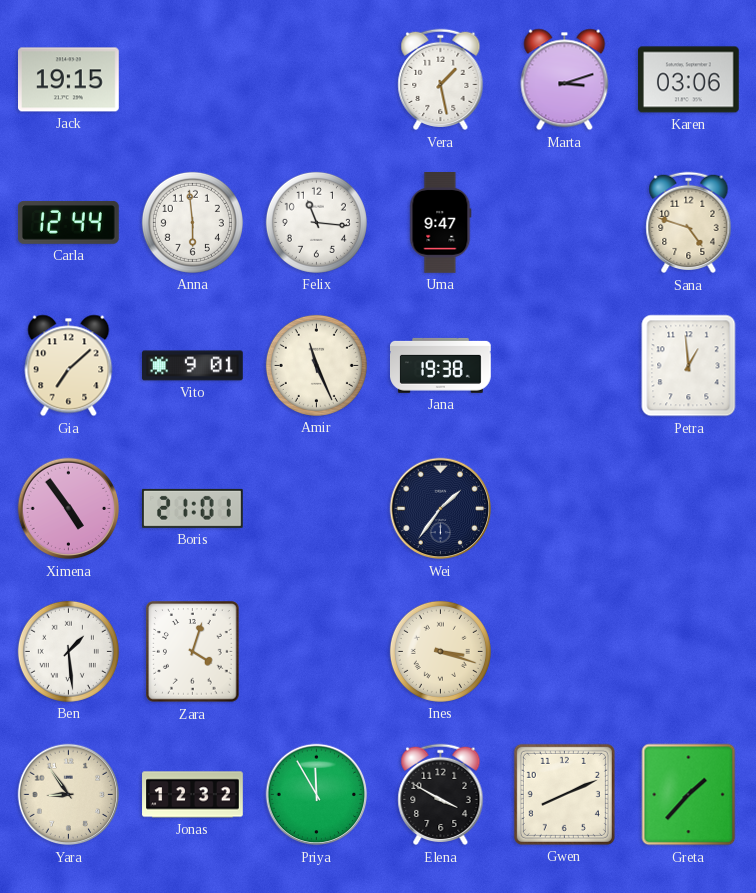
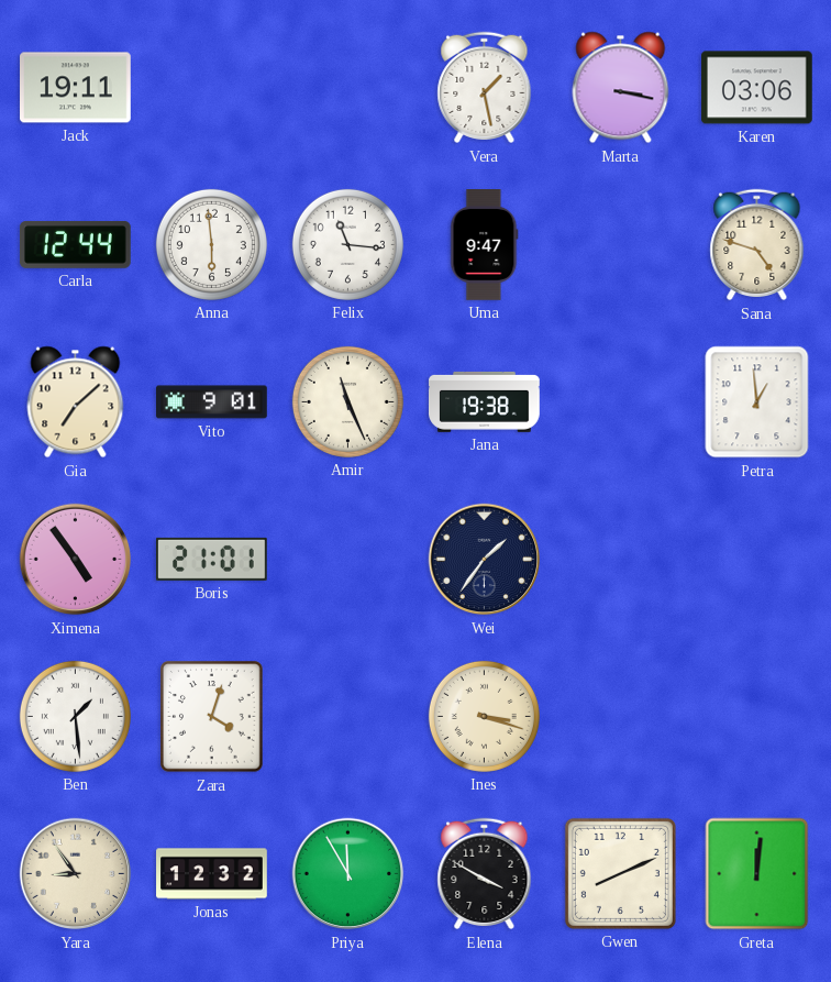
Jack: 19:15 -> 19:11
Marta: 3:12 -> 3:17
Greta: 1:37 -> 12:01
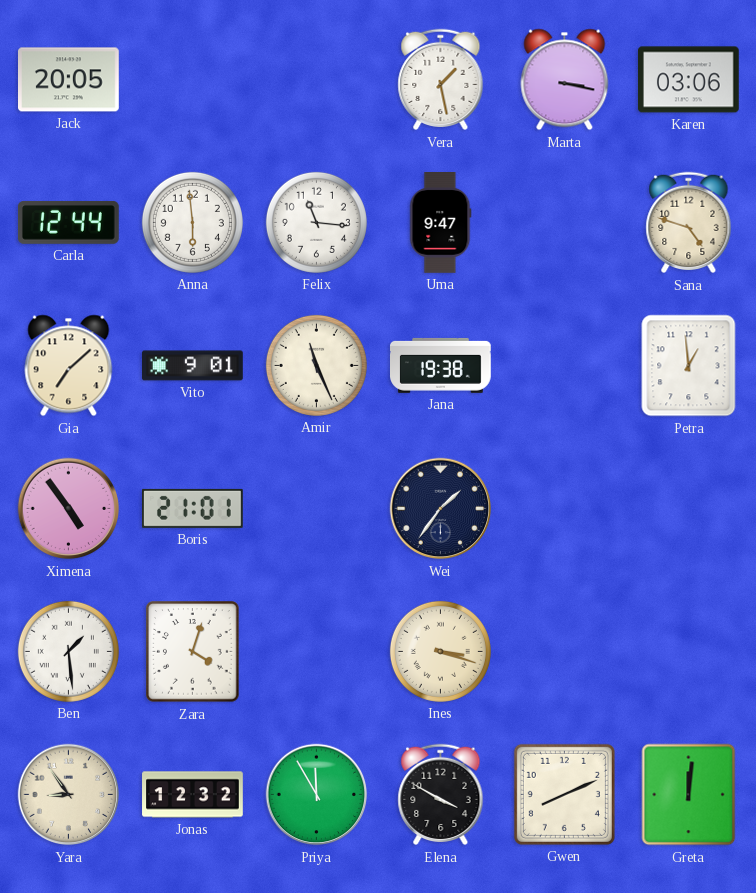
Jack: 19:11 -> 20:05
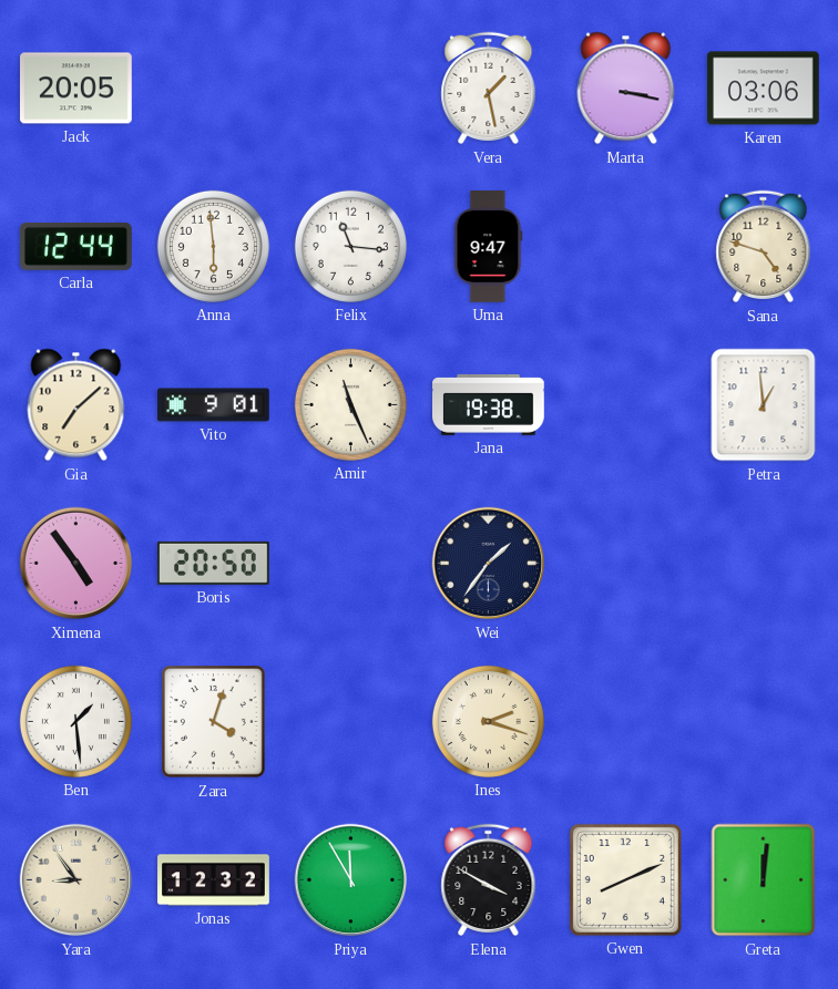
Boris: 21:01 -> 20:50
Ines: 3:18 -> 2:18
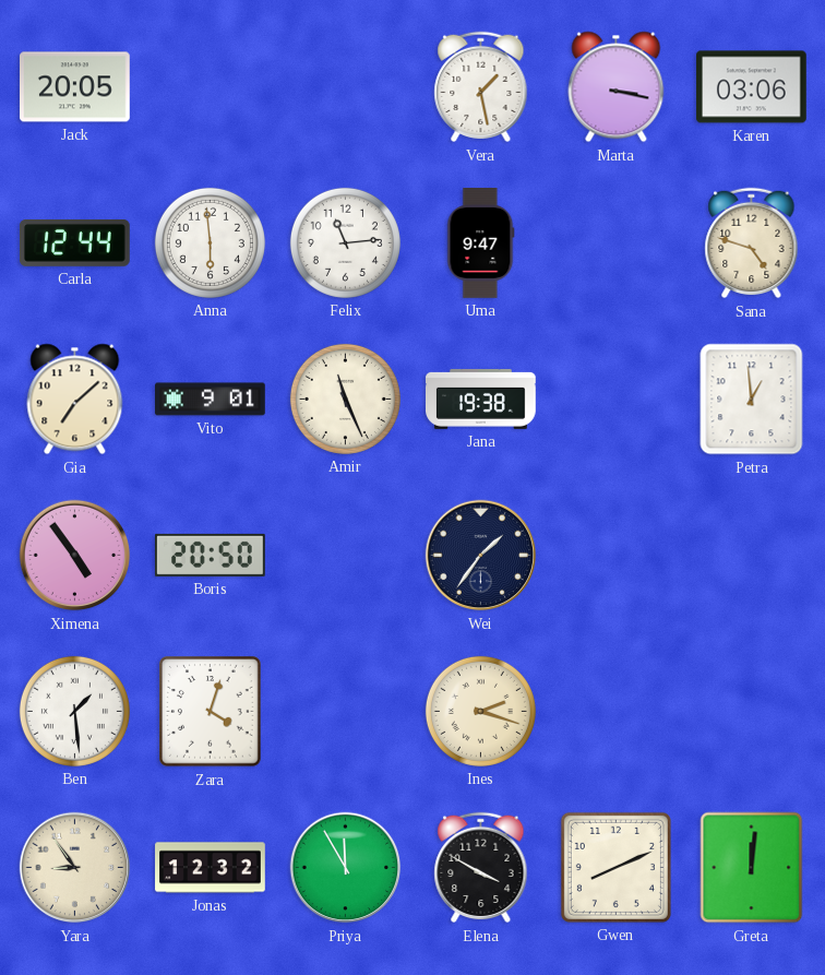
Felix: 11:16 -> 11:14
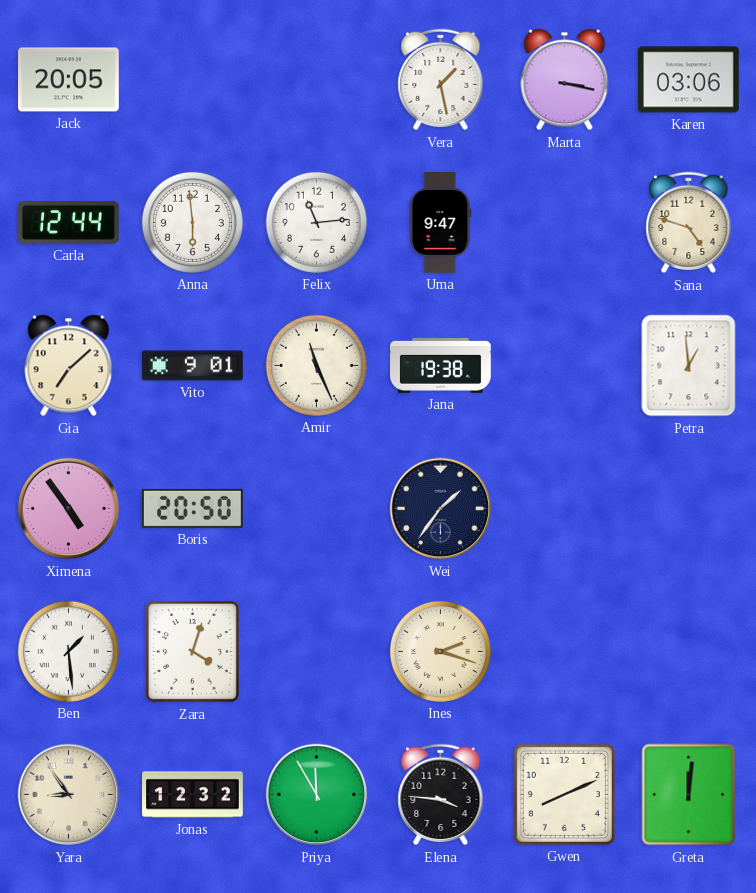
Elena: 3:50 -> 3:46
